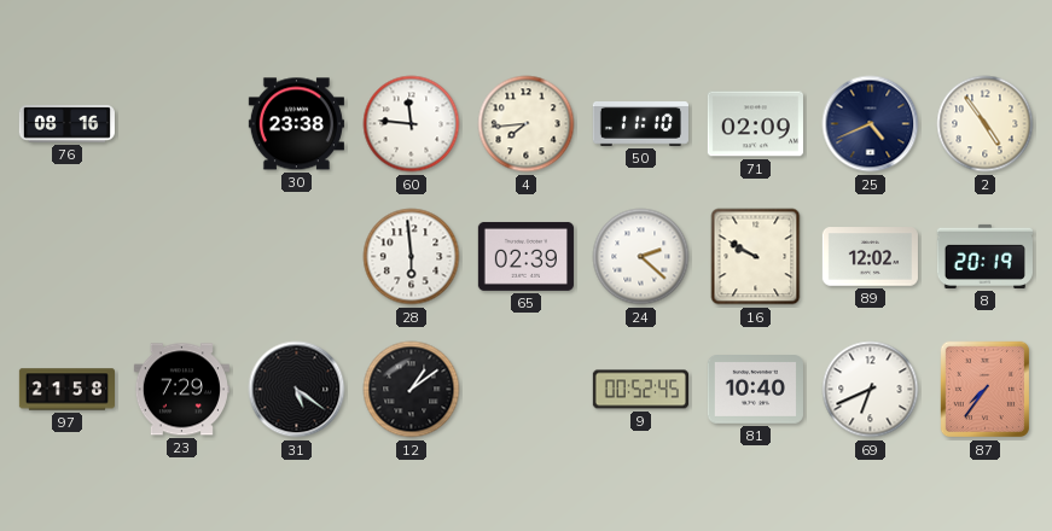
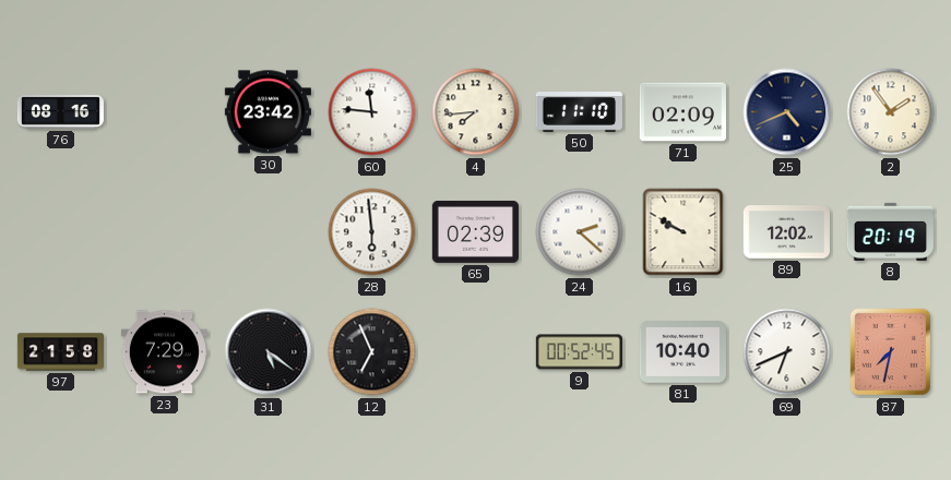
30: 23:38 -> 23:42
2: 4:54 -> 1:54
12: 1:09 -> 6:56
87: 7:36 -> 7:32
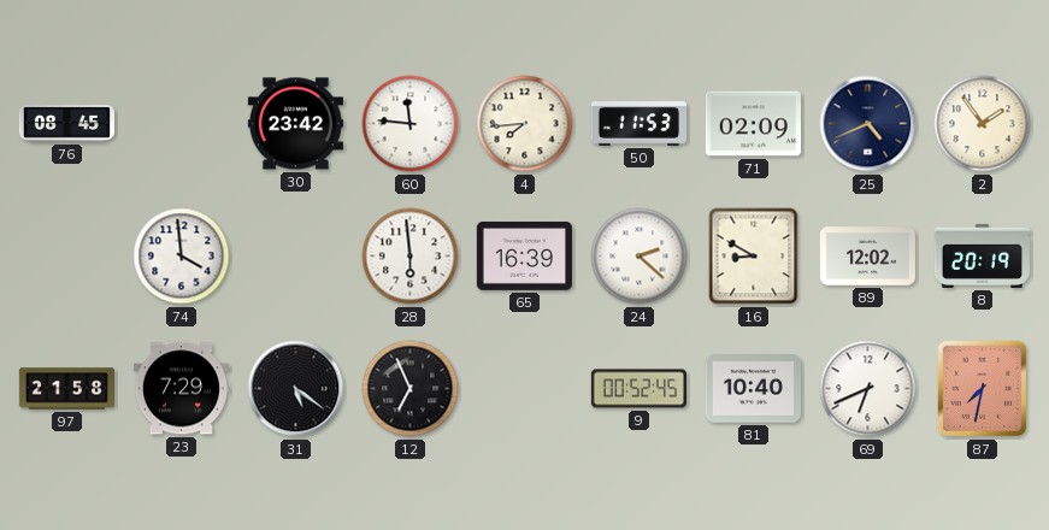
76: 08:16 -> 08:45
50: 11:10 -> 11:53
74: none -> 3:59
65: 02:39 -> 16:39
16: 9:50 -> 8:50
